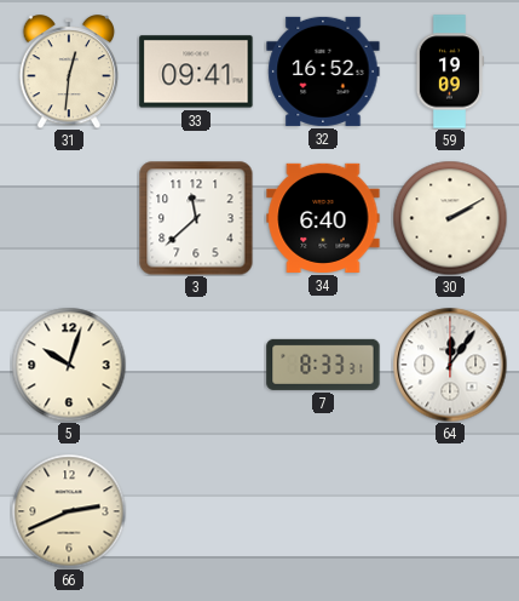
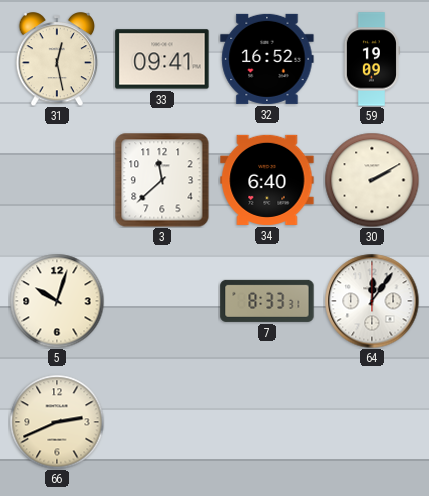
31: 12:31 -> 12:28
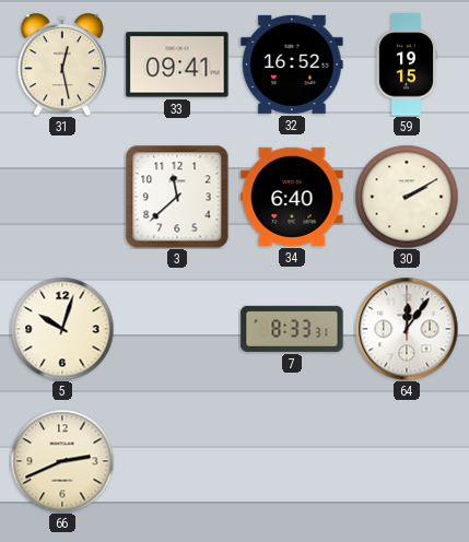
59: 19:09 -> 19:15
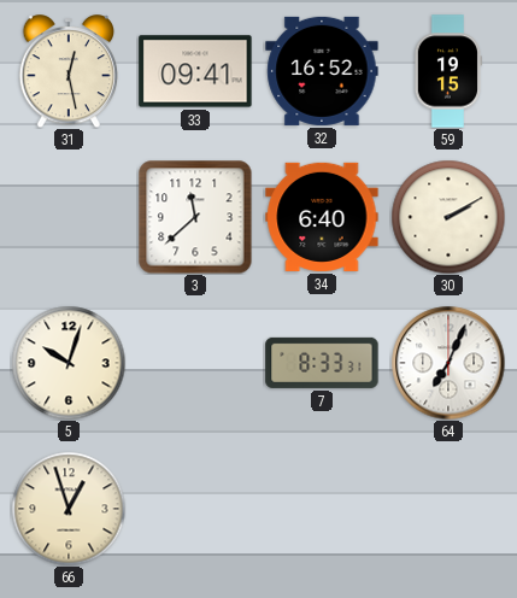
64: 12:06 -> 7:04
66: 2:41 -> 12:57
